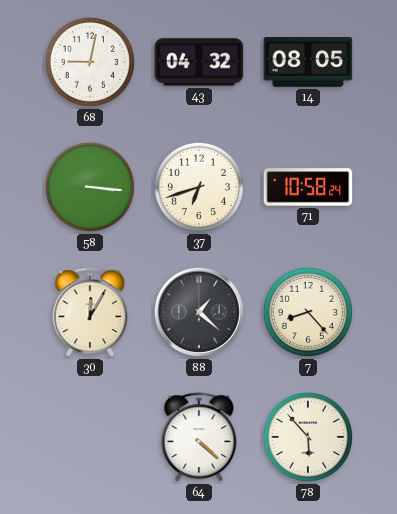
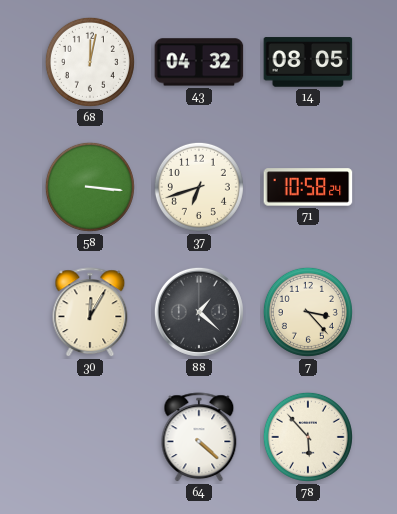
68: 9:02 -> 12:02
7: 8:23 -> 3:23
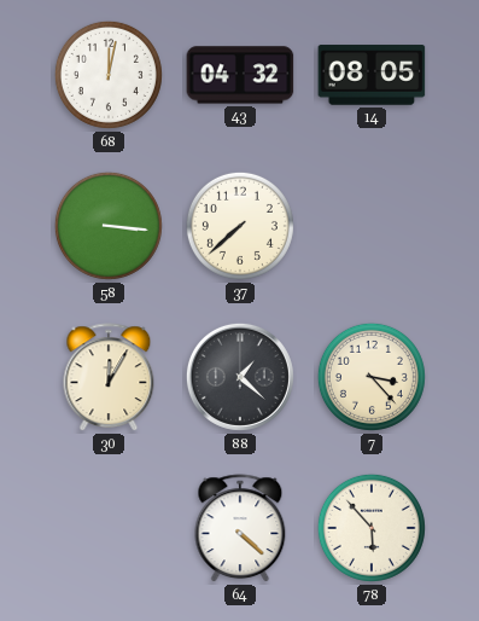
37: 6:42 -> 7:38
71: 10:58 -> none
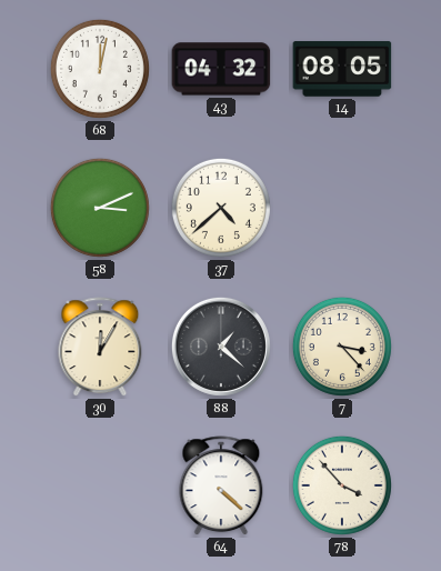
58: 3:16 -> 3:11
37: 7:38 -> 4:38
78: 5:53 -> 3:53
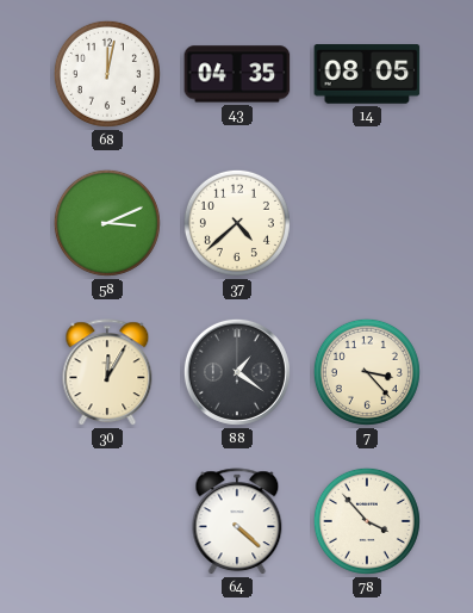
43: 04:32 -> 04:35
88: 1:22 -> 1:21
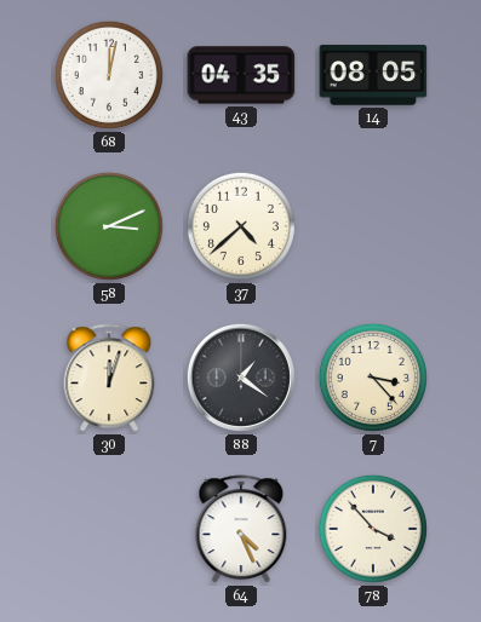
30: 12:05 -> 12:03
64: 4:22 -> 4:26
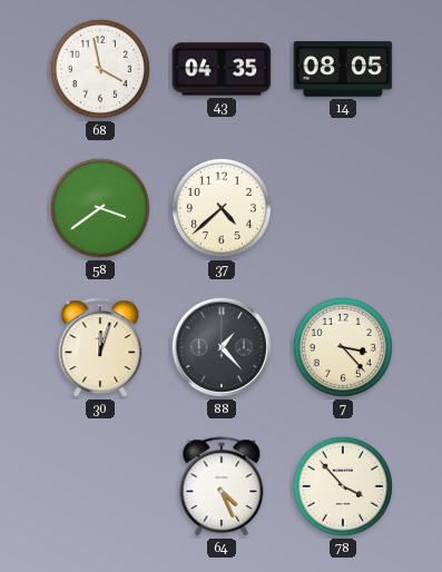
68: 12:02 -> 3:58
58: 3:11 -> 3:39
88: 1:21 -> 1:23
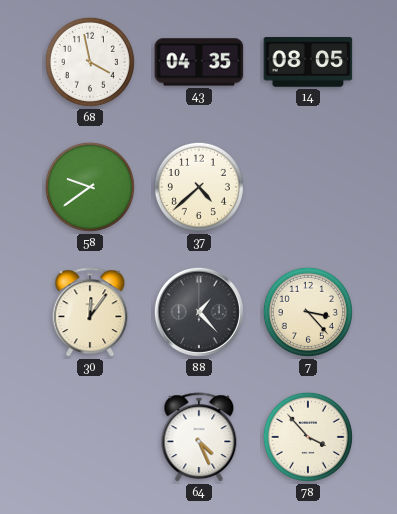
58: 3:39 -> 9:39
30: 12:03 -> 12:06
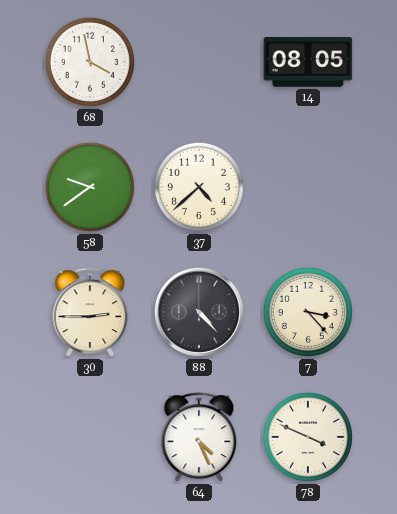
43: 04:35 -> none
30: 12:06 -> 2:45
88: 1:23 -> 4:23
78: 3:53 -> 3:49
